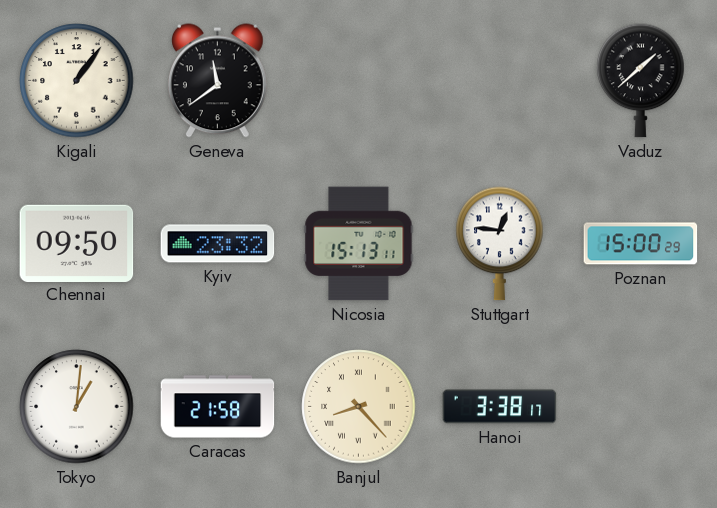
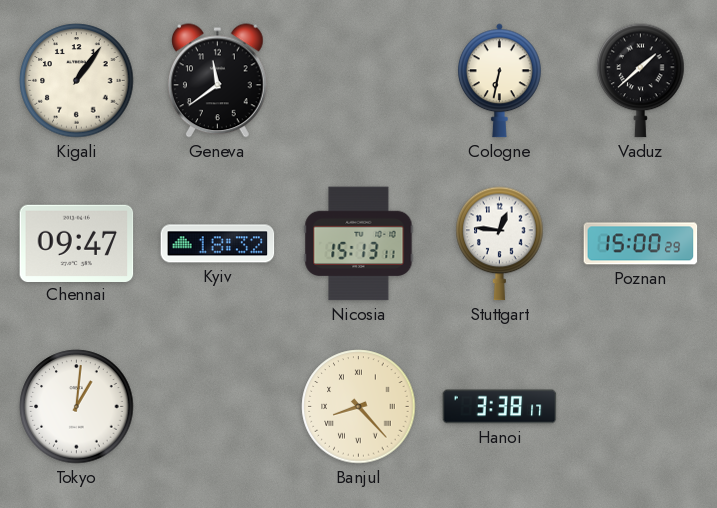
Cologne: none -> 6:32
Chennai: 09:50 -> 09:47
Kyiv: 23:32 -> 18:32
Caracas: 21:58 -> none
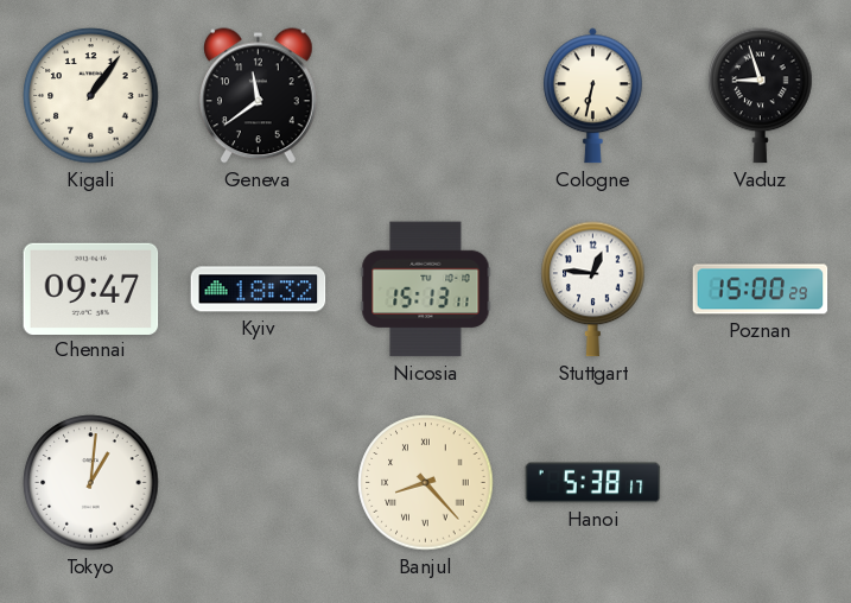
Vaduz: 1:38 -> 8:57
Hanoi: 3:38 -> 5:38
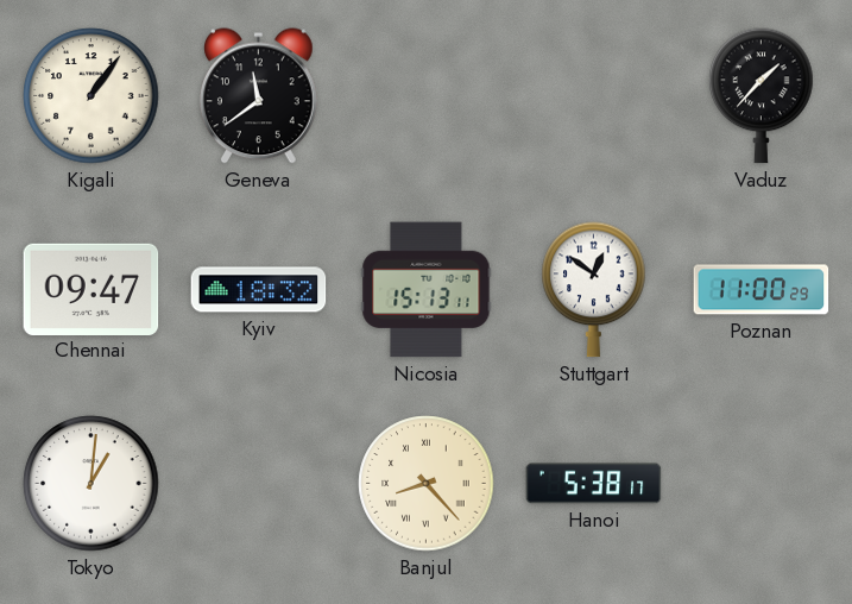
Cologne: 6:32 -> none
Vaduz: 8:57 -> 1:37
Stuttgart: 12:46 -> 12:51
Poznan: 15:00 -> 11:00
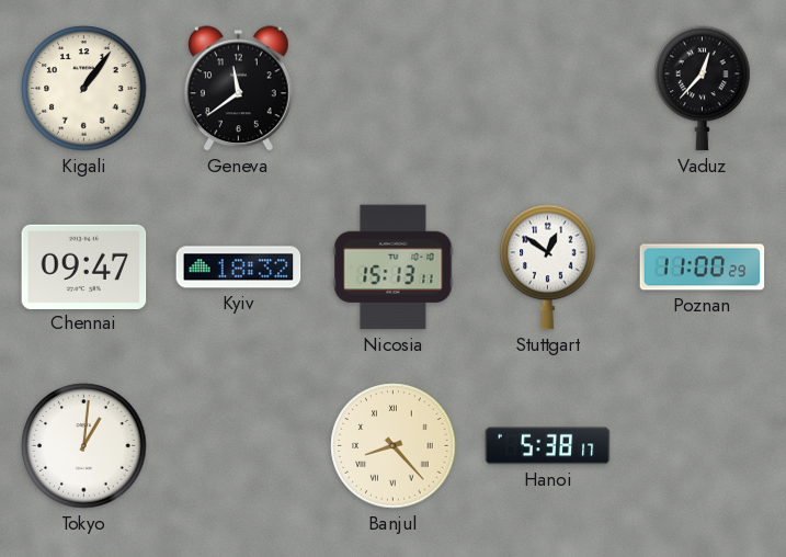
Vaduz: 1:37 -> 12:37
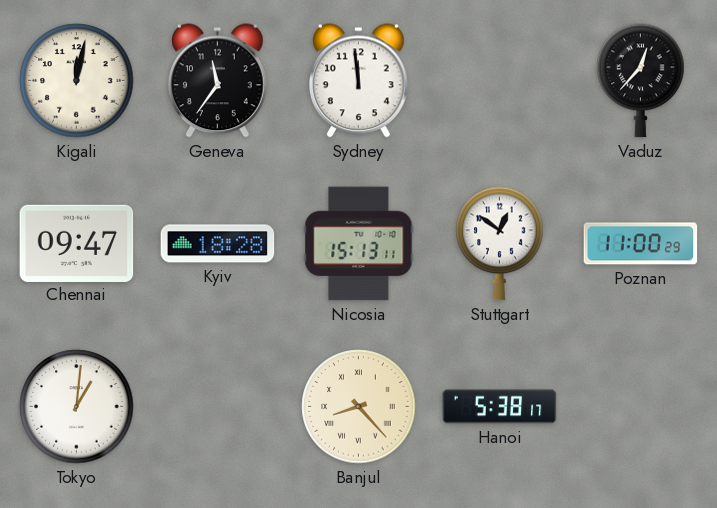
Kigali: 1:06 -> 12:02
Geneva: 11:39 -> 11:36
Sydney: none -> 11:59
Kyiv: 18:32 -> 18:28
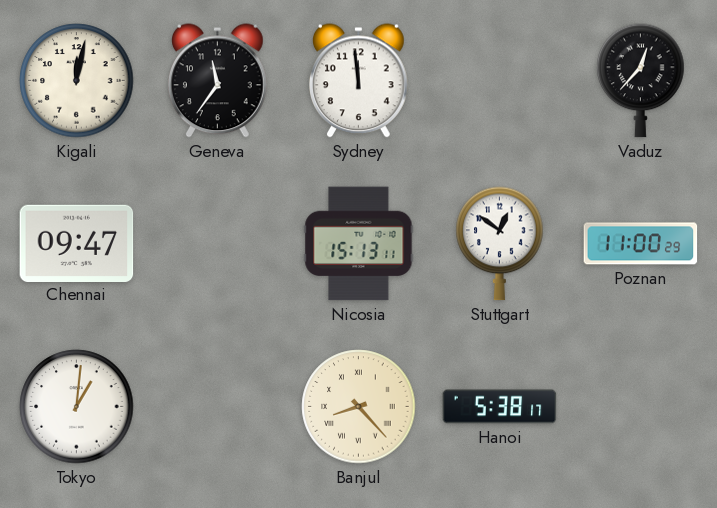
Kyiv: 18:28 -> none
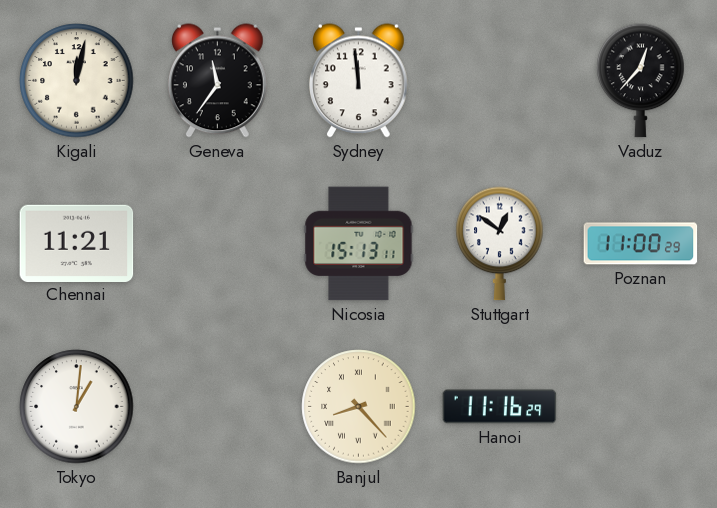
Chennai: 09:47 -> 11:21
Hanoi: 5:38 -> 11:16
